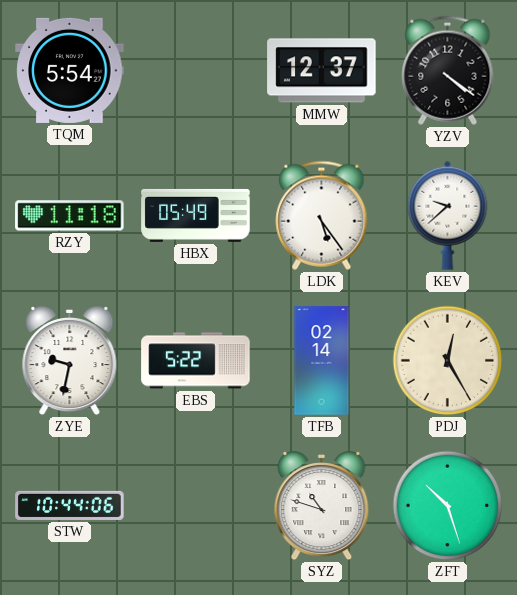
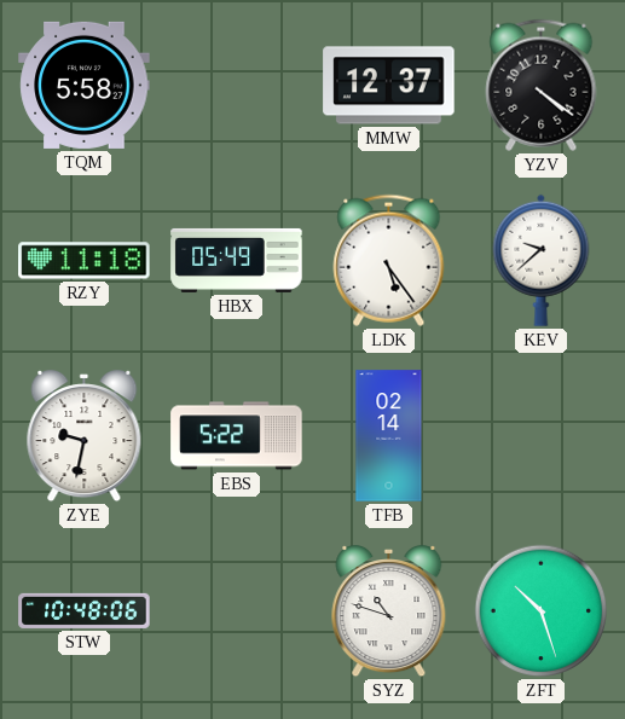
TQM: 5:54 -> 5:58
PDJ: 12:25 -> none
STW: 10:44 -> 10:48
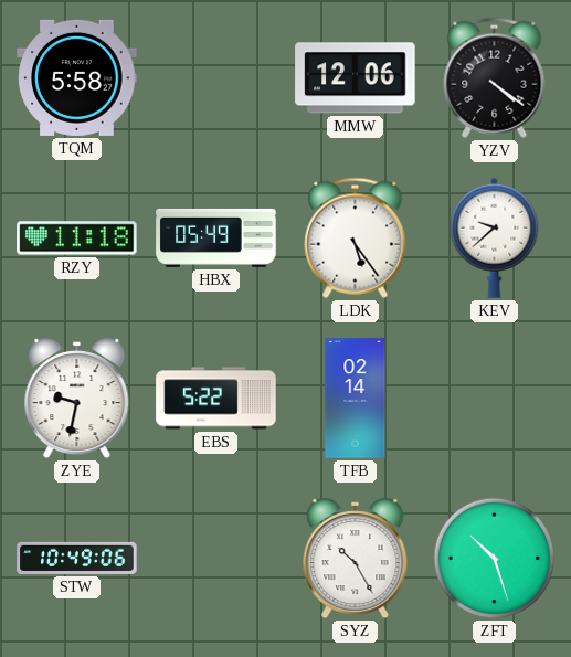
MMW: 12:37 -> 12:06
STW: 10:48 -> 10:49
SYZ: 10:48 -> 10:25
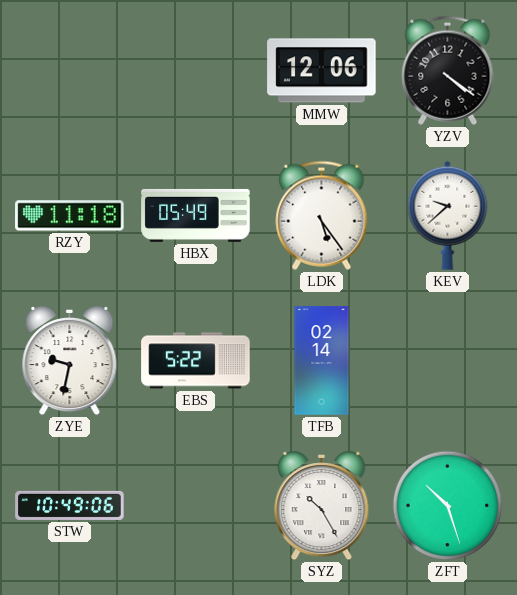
TQM: 5:58 -> none
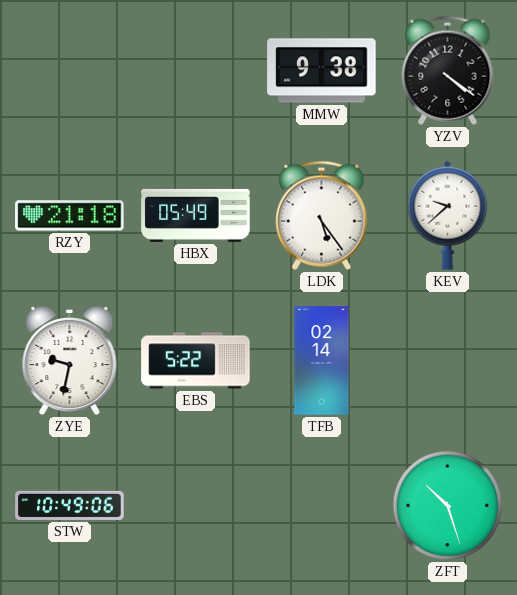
MMW: 12:06 -> 9:38
RZY: 11:18 -> 21:18
SYZ: 10:25 -> none
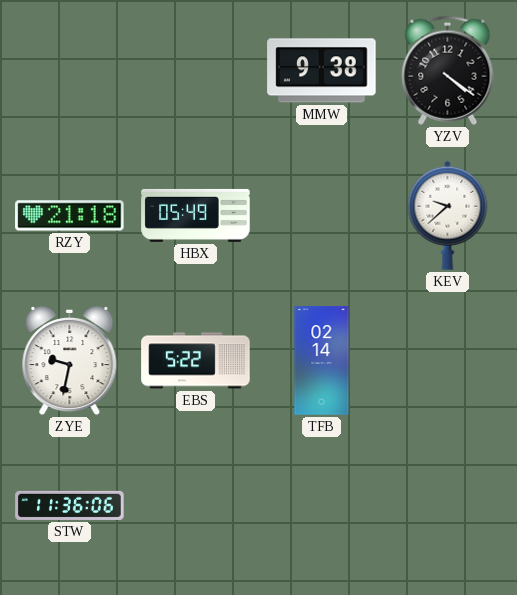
LDK: 5:24 -> none
STW: 10:49 -> 11:36
ZFT: 10:27 -> none
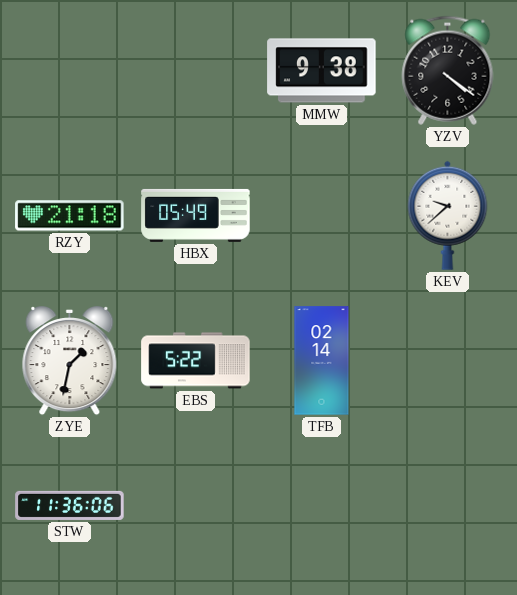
ZYE: 9:32 -> 1:32
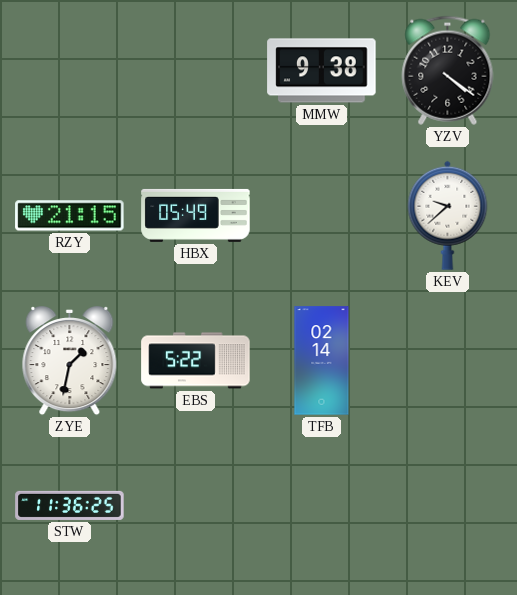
RZY: 21:18 -> 21:15
STW: 11:36:06 -> 11:36:25
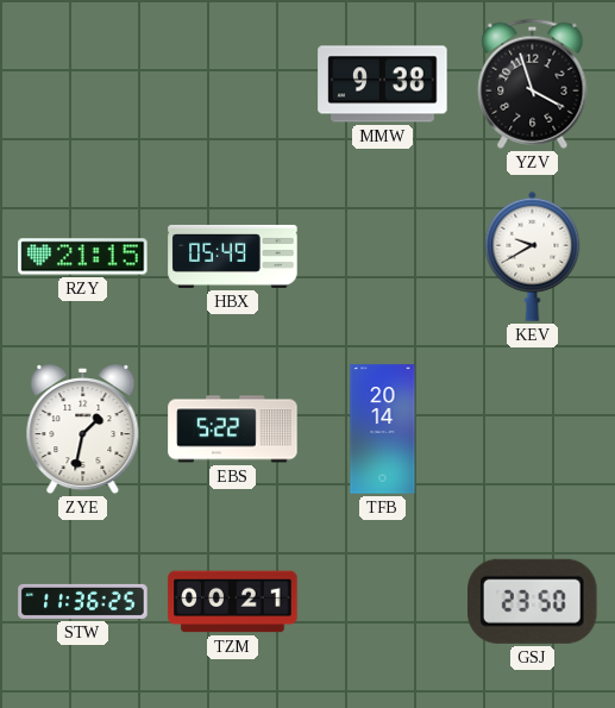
YZV: 4:21 -> 3:57
KEV: 9:38 -> 9:40
TFB: 02:14 -> 20:14
TZM: none -> 00:21
GSJ: none -> 23:50
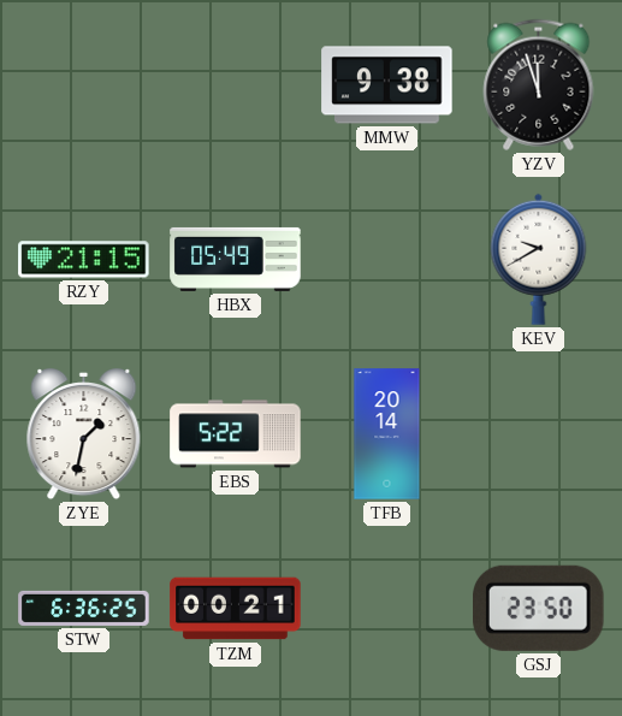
YZV: 3:57 -> 11:57
STW: 11:36 -> 6:36
